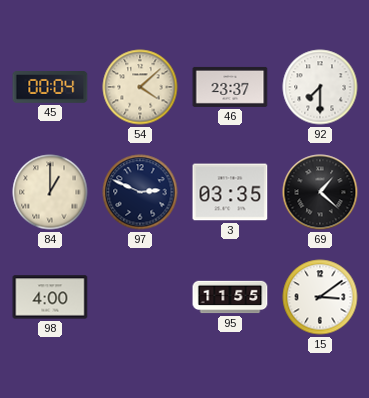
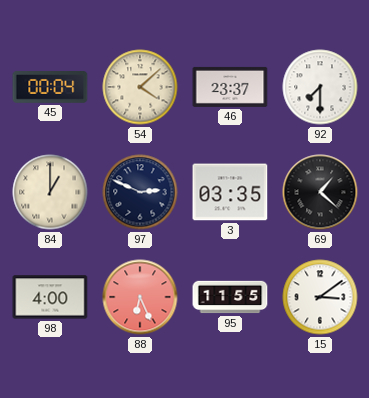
88: none -> 6:26
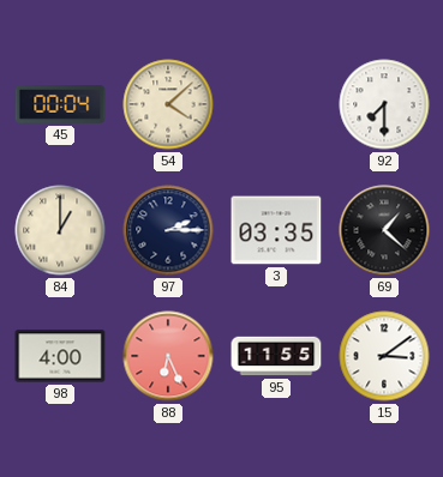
46: 23:37 -> none
97: 2:49 -> 2:15
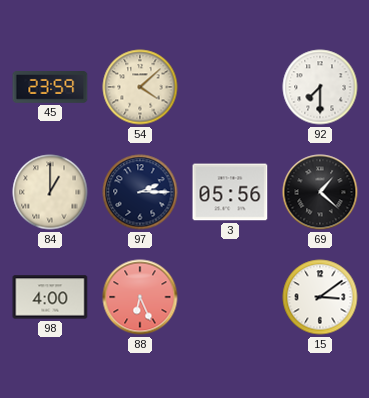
45: 00:04 -> 23:59
3: 03:35 -> 05:56
95: 11:55 -> none
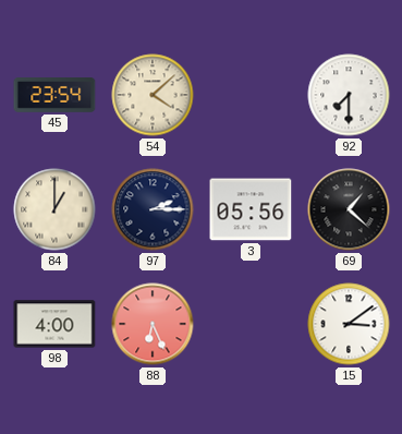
45: 23:59 -> 23:54
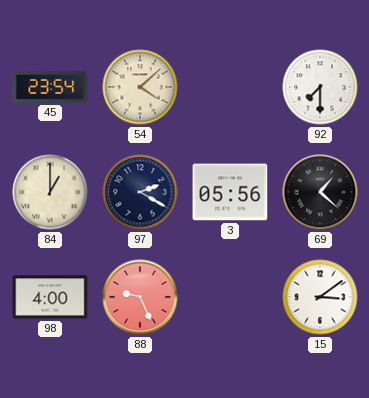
97: 2:15 -> 2:20
88: 6:26 -> 9:26
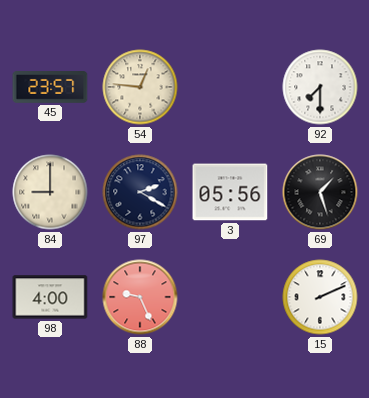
45: 23:54 -> 23:57
54: 4:08 -> 12:46
84: 1:00 -> 9:00
69: 1:22 -> 1:27
15: 3:09 -> 2:11
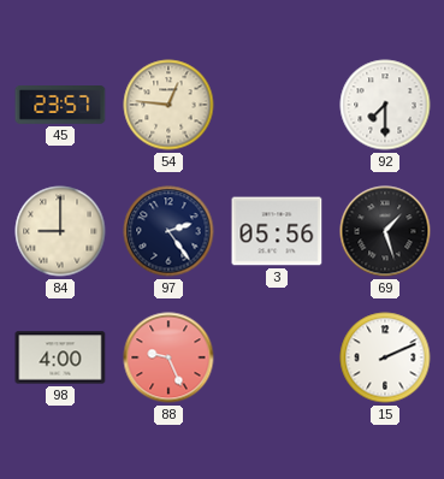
97: 2:20 -> 2:24
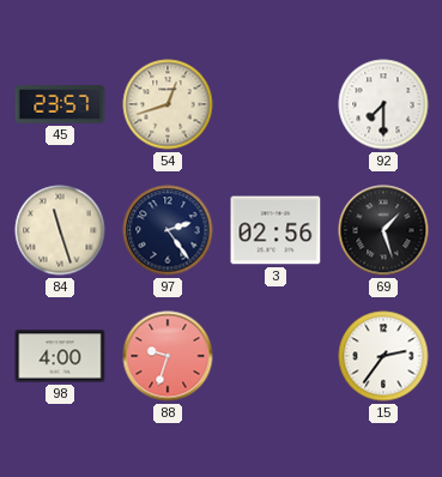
54: 12:46 -> 12:42
84: 9:00 -> 11:27
3: 05:56 -> 02:56
88: 9:26 -> 9:33
15: 2:11 -> 2:36
